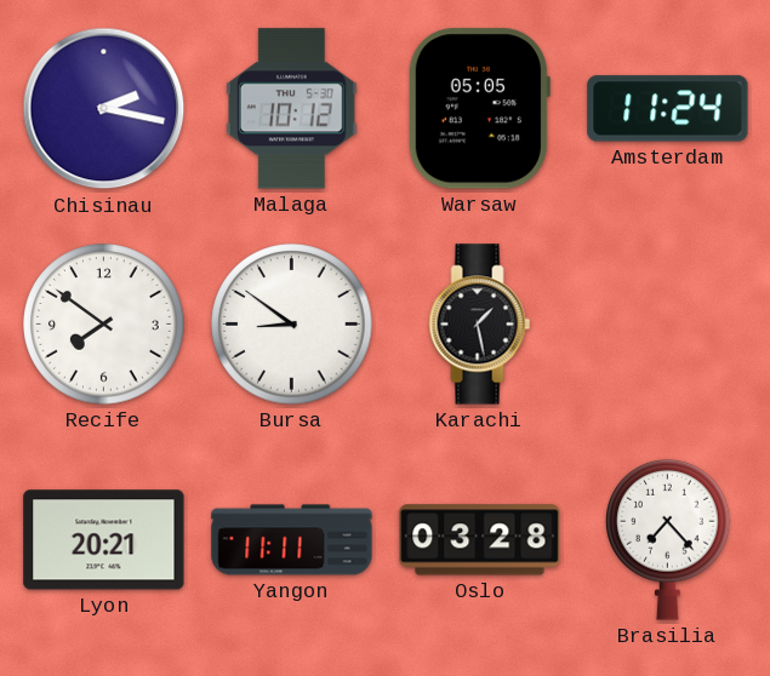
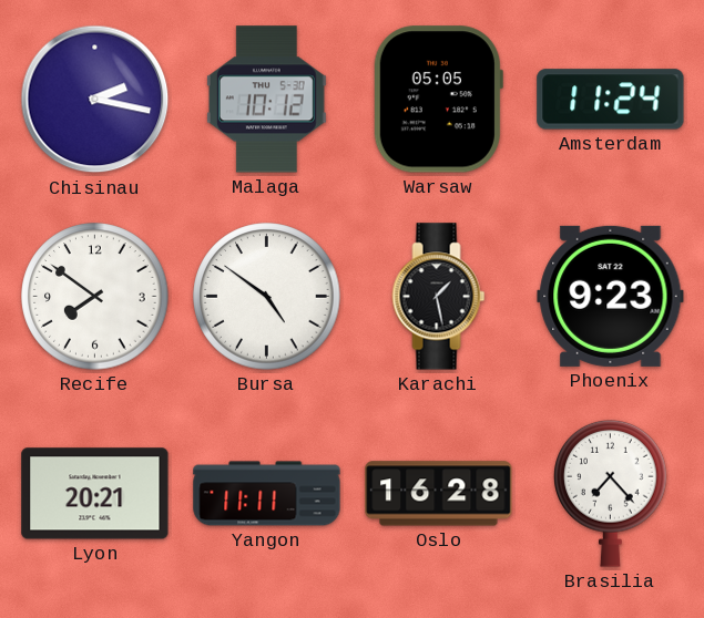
Bursa: 8:51 -> 4:51
Phoenix: none -> 9:23
Oslo: 03:28 -> 16:28
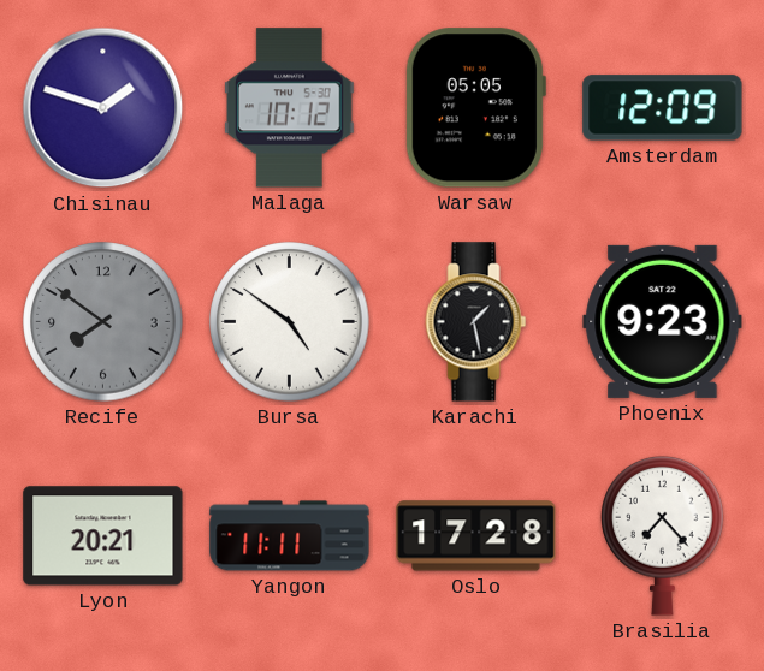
Chisinau: 2:17 -> 1:48
Amsterdam: 11:24 -> 12:09
Recife dial: white -> grey
Oslo: 16:28 -> 17:28
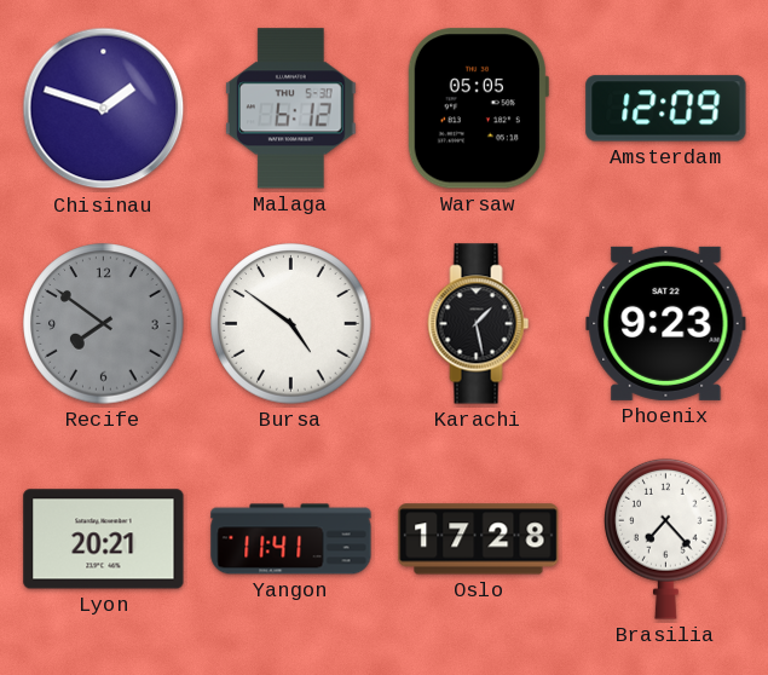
Malaga: 10:12 -> 6:12
Yangon: 11:11 -> 11:41
